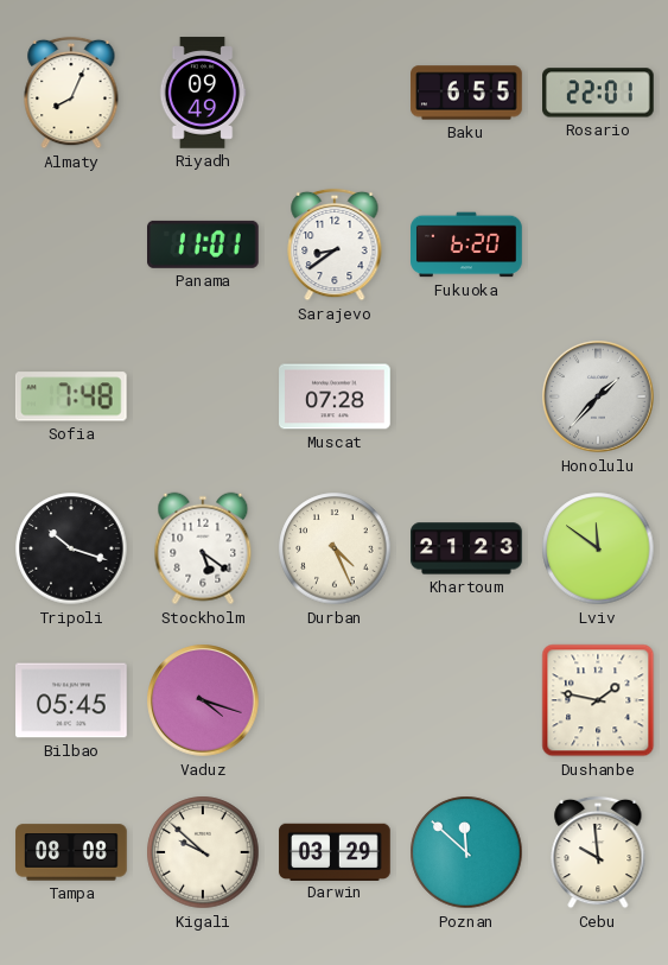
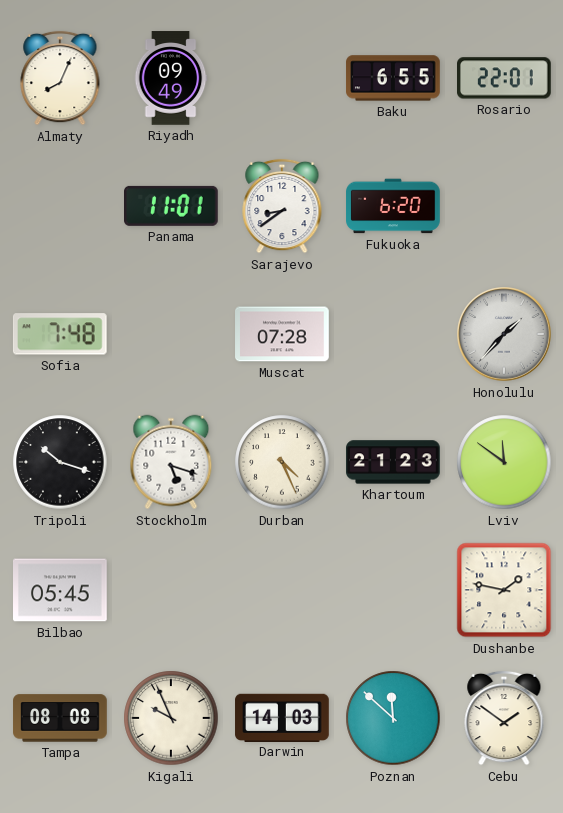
Stockholm: 5:21 -> 5:18
Vaduz: 4:18 -> none
Kigali: 9:52 -> 9:56
Darwin: 03:29 -> 14:03
Cebu: 9:59 -> 1:51
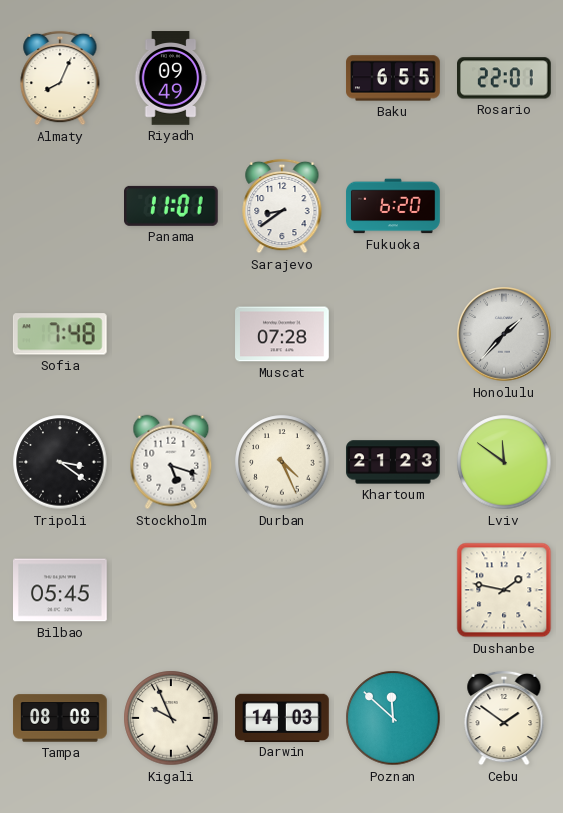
Tripoli: 10:18 -> 3:21
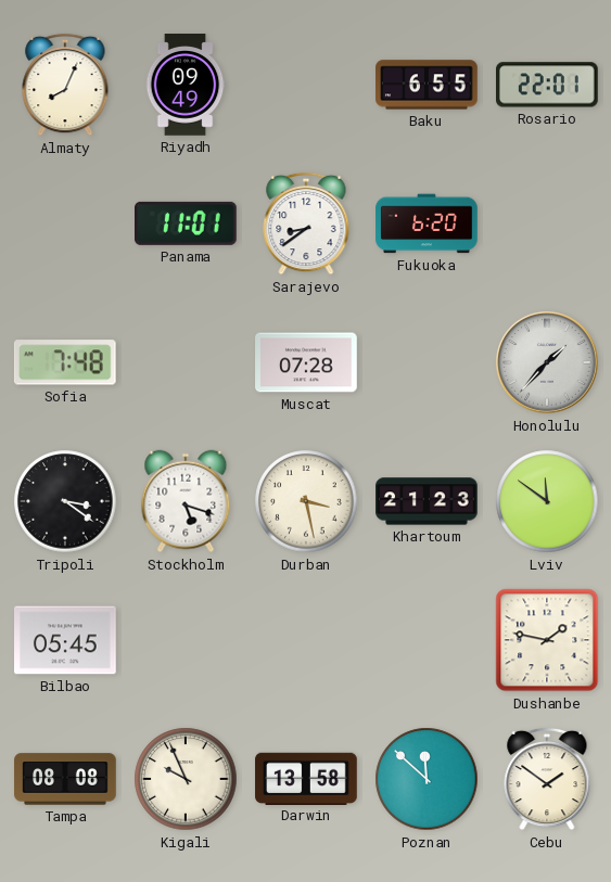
Durban: 4:26 -> 3:28
Darwin: 14:03 -> 13:58
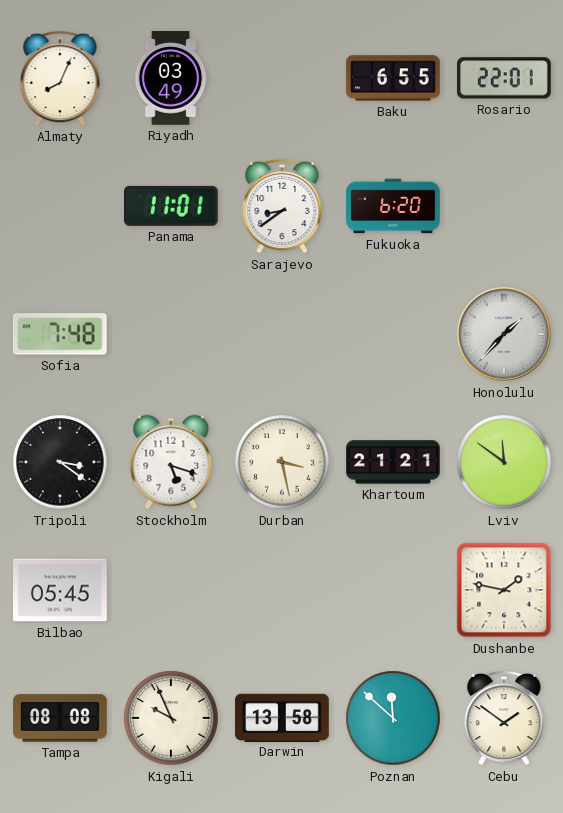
Riyadh: 09:49 -> 03:49
Muscat: 07:28 -> none
Khartoum: 21:23 -> 21:21
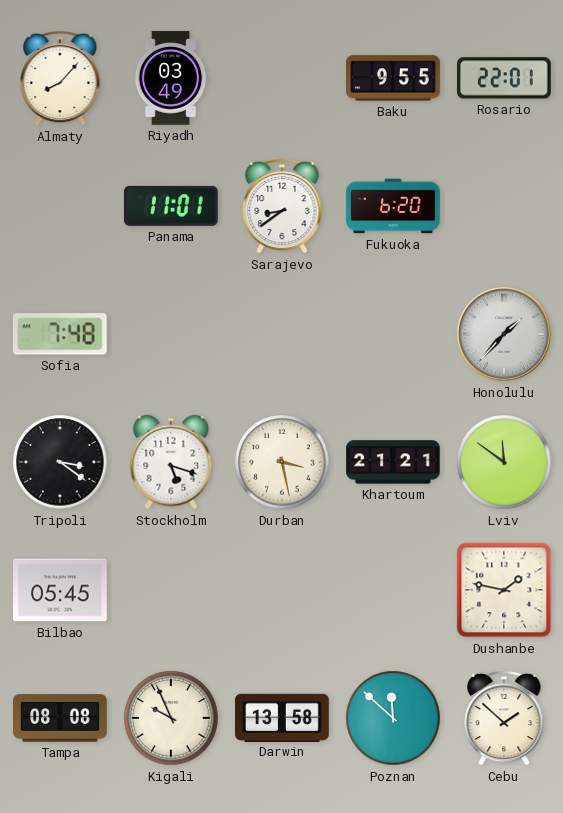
Almaty: 8:04 -> 8:07
Baku: 6:55 -> 9:55
Cebu: 1:51 -> 1:52
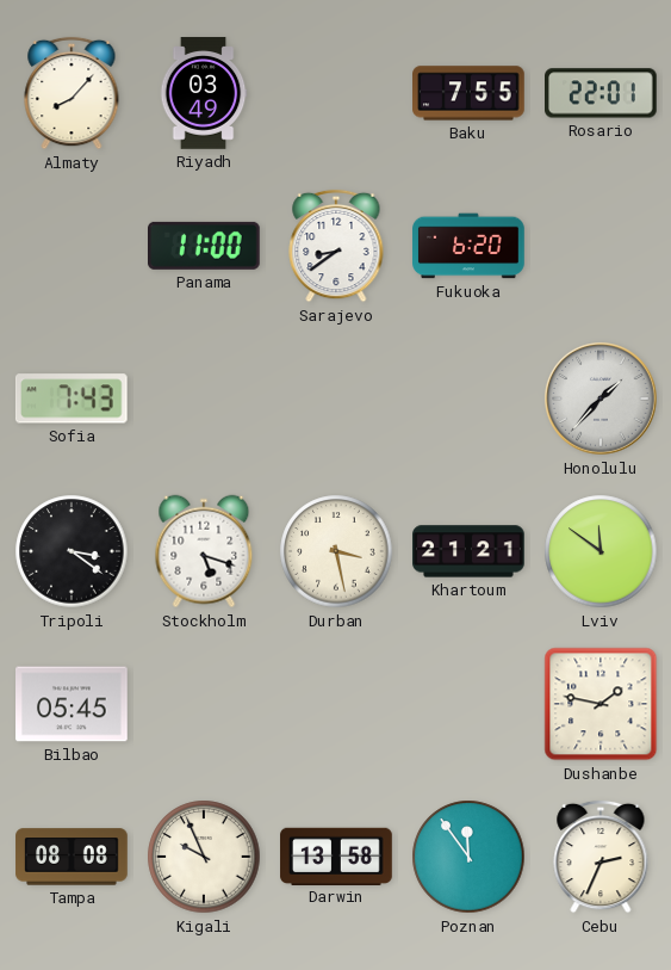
Baku: 9:55 -> 7:55
Panama: 11:01 -> 11:00
Sofia: 7:48 -> 7:43
Poznan: 11:52 -> 11:54
Cebu: 1:52 -> 2:34
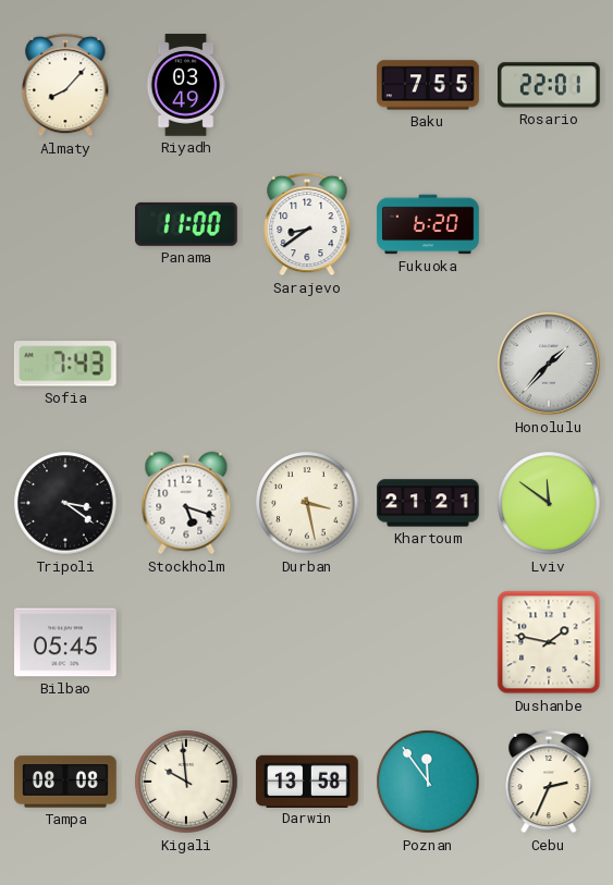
Kigali: 9:56 -> 9:59
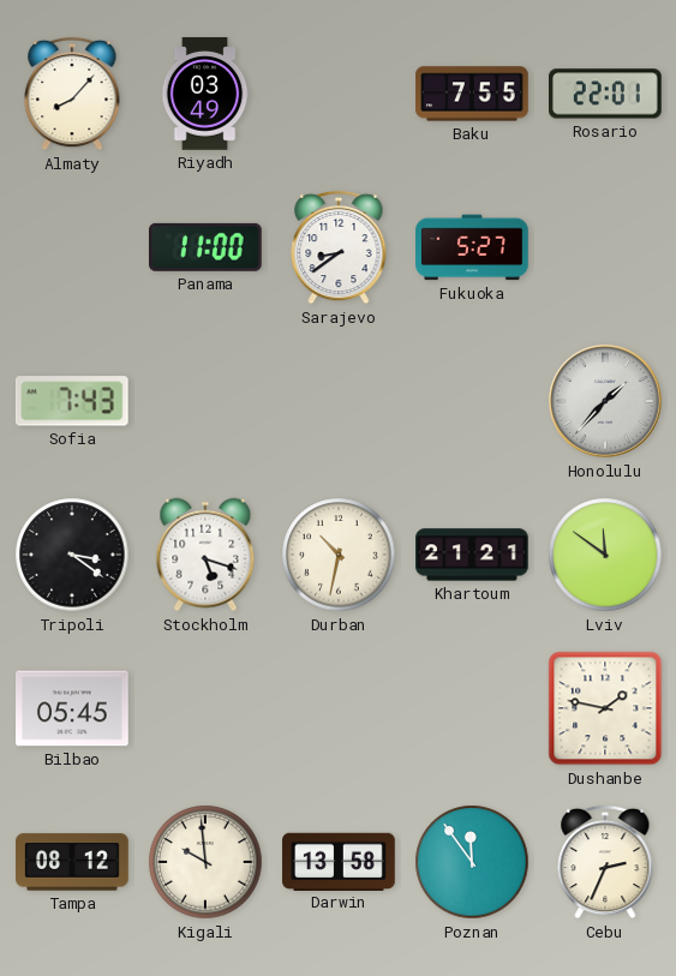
Fukuoka: 6:20 -> 5:27
Durban: 3:28 -> 10:32
Tampa: 08:08 -> 08:12
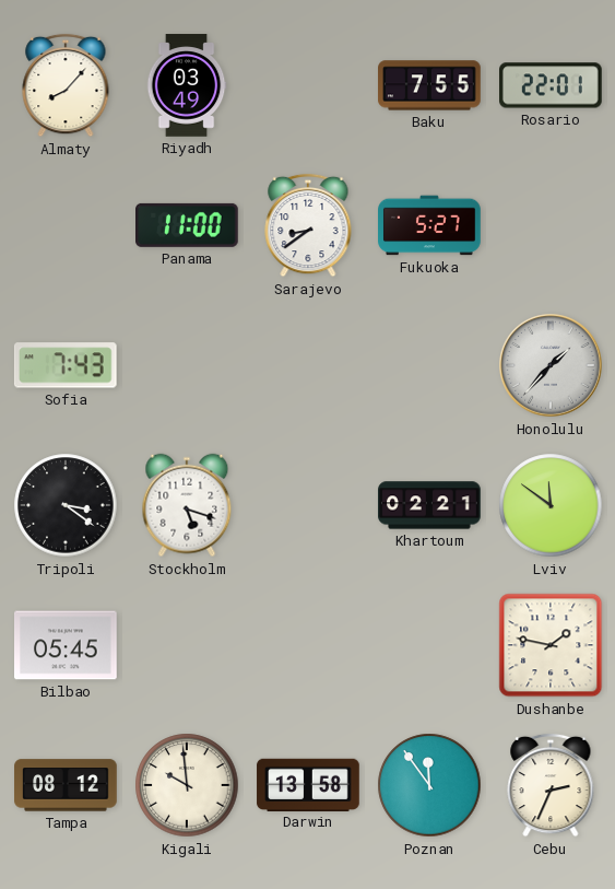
Durban: 10:32 -> none
Khartoum: 21:21 -> 02:21
